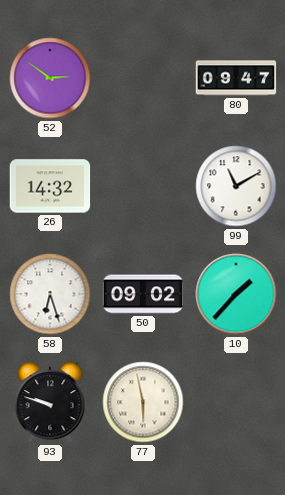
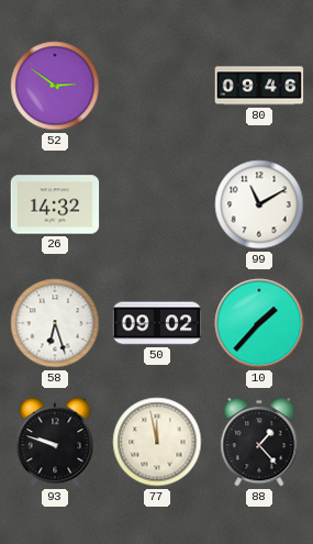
80: 09:47 -> 09:46
77: 5:58 -> 11:58
88: none -> 1:23
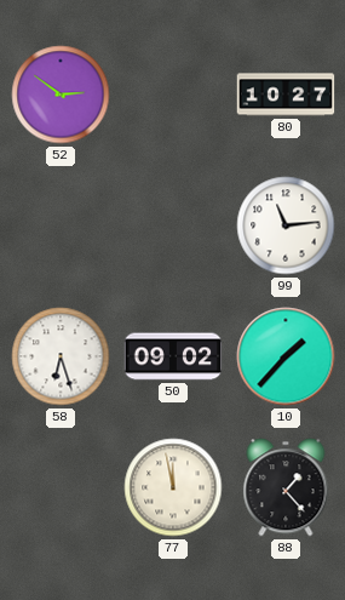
80: 09:46 -> 10:27
26: 14:32 -> none
99: 11:10 -> 11:14
93: 9:48 -> none
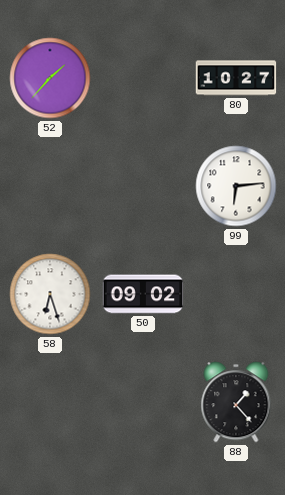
52: 2:51 -> 1:37
99: 11:14 -> 6:14
10: 1:37 -> none
77: 11:58 -> none
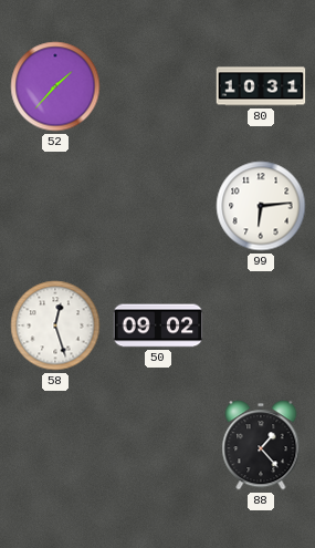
80: 10:27 -> 10:31
58: 6:27 -> 12:27
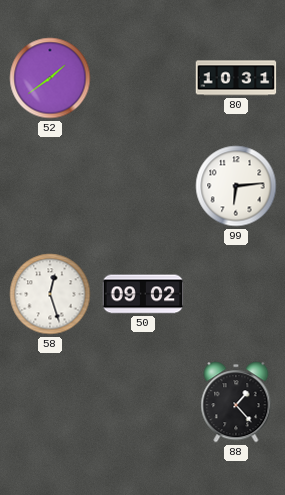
52: 1:37 -> 1:39
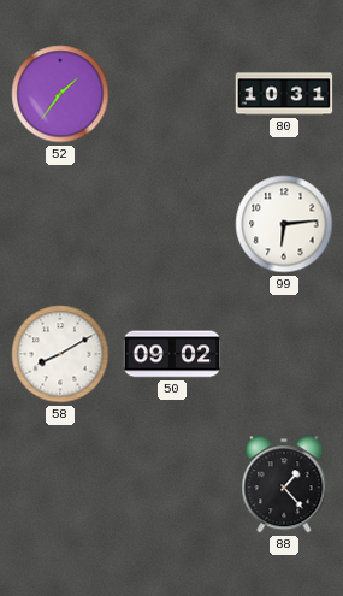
52: 1:39 -> 1:36
58: 12:27 -> 8:10
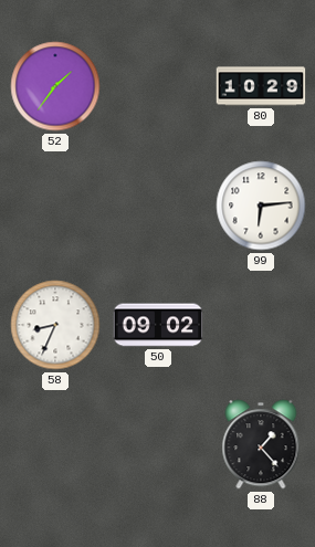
80: 10:31 -> 10:29
58: 8:10 -> 8:34
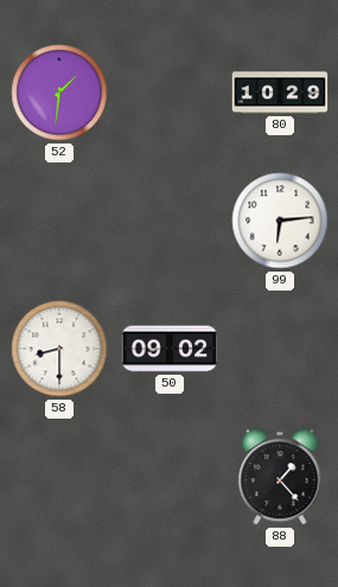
52: 1:36 -> 1:31
58: 8:34 -> 8:30
